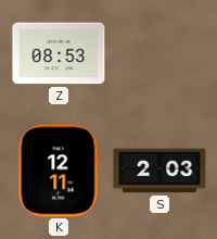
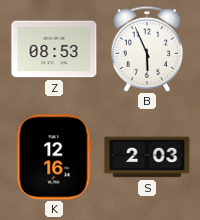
B: none -> 5:56
K: 12:11 -> 12:16
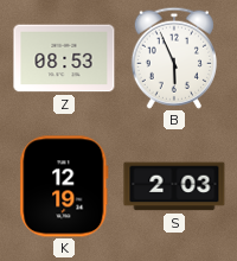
K: 12:16 -> 12:19
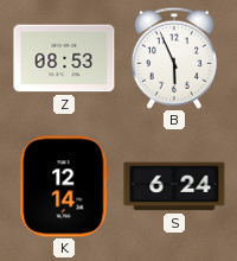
K: 12:19 -> 12:14
S: 2:03 -> 6:24
